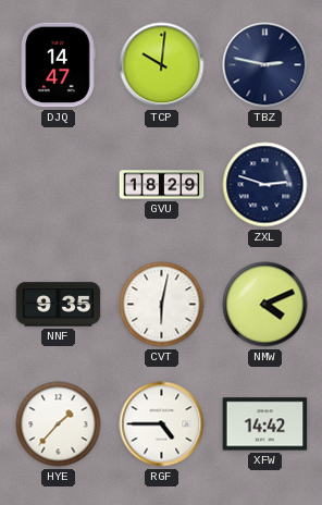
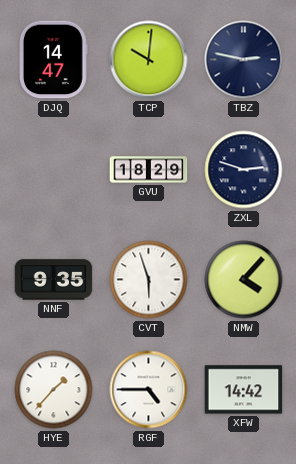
CVT: 6:02 -> 5:57
NMW: 4:11 -> 4:07
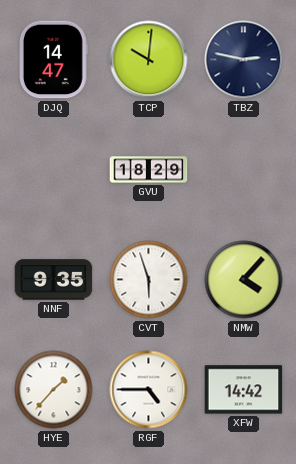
ZXL: 2:48 -> none
